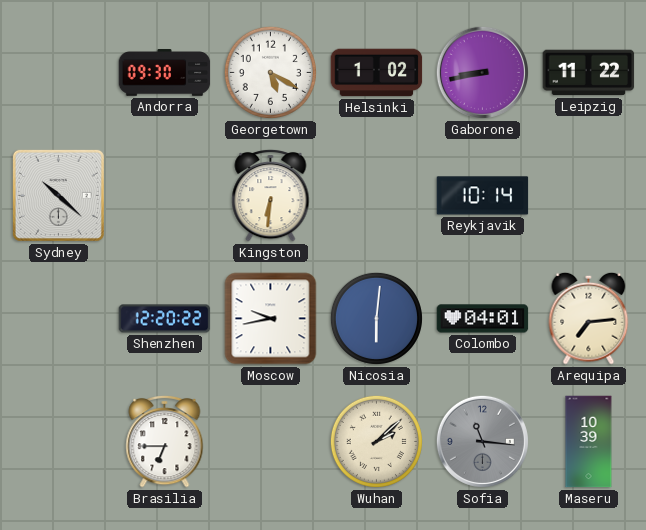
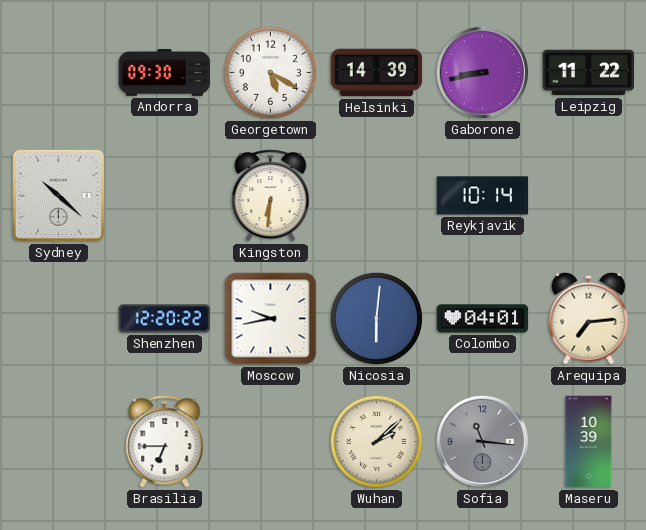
Helsinki: 1:02 -> 14:39
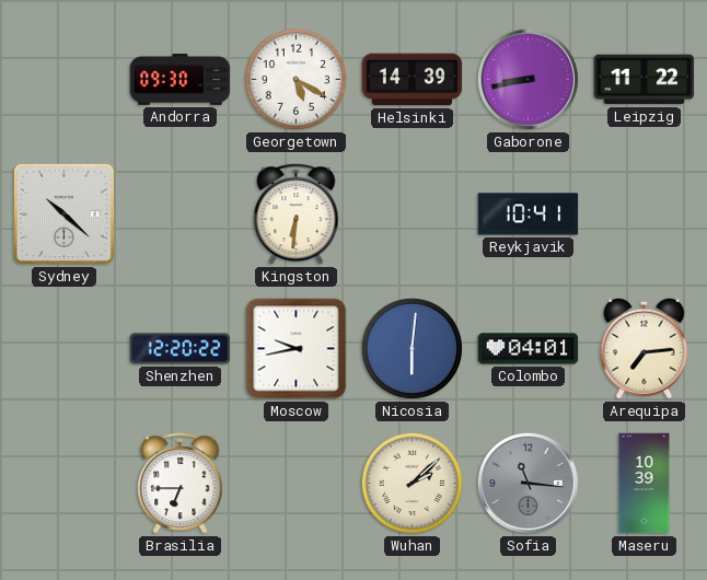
Reykjavik: 10:14 -> 10:41
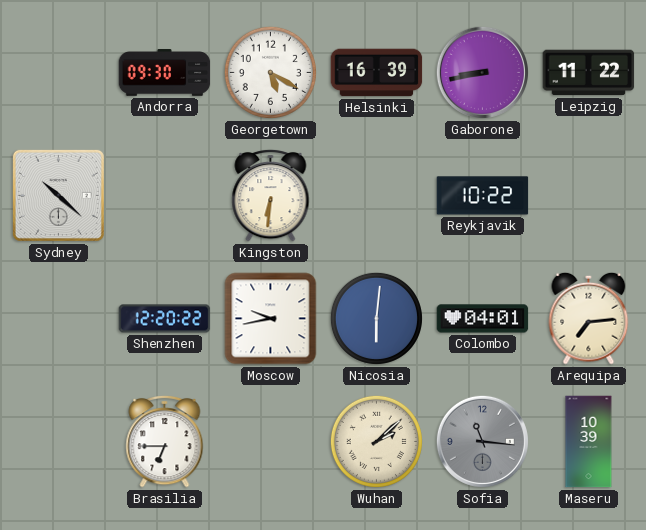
Helsinki: 14:39 -> 16:39
Reykjavik: 10:41 -> 10:22
